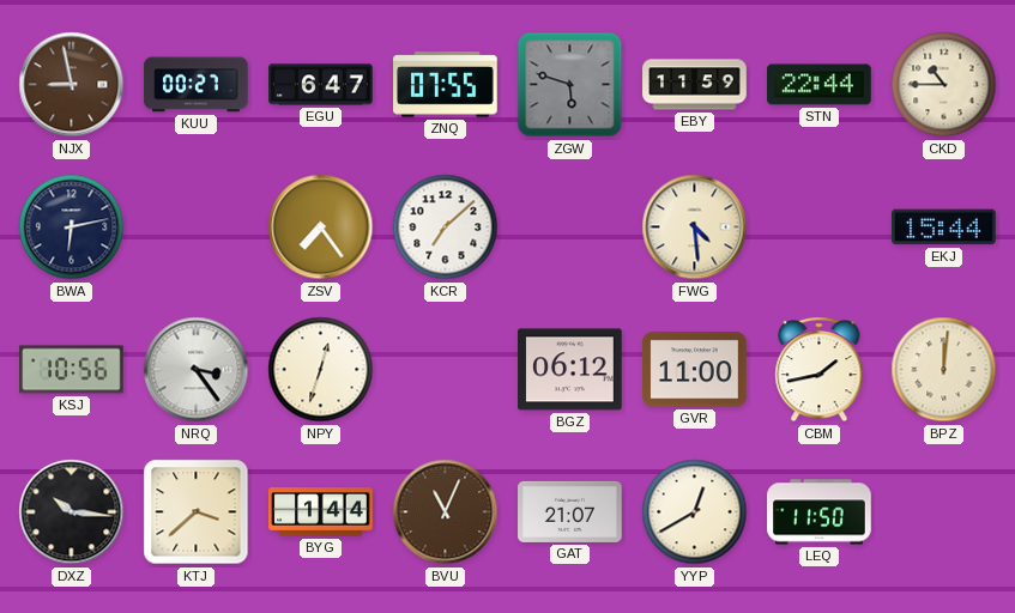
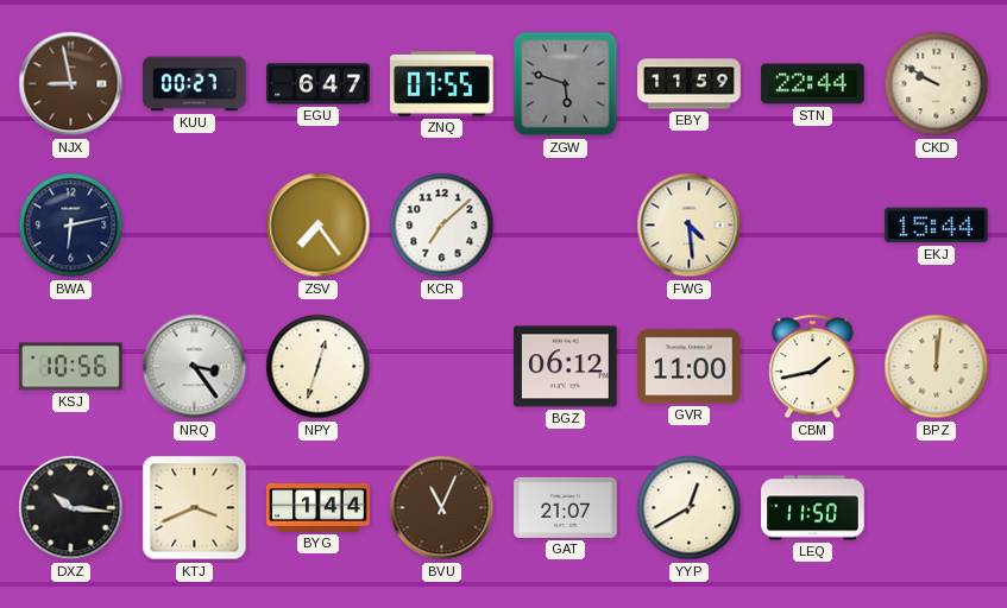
CKD: 10:45 -> 9:50
KTJ: 3:38 -> 3:41
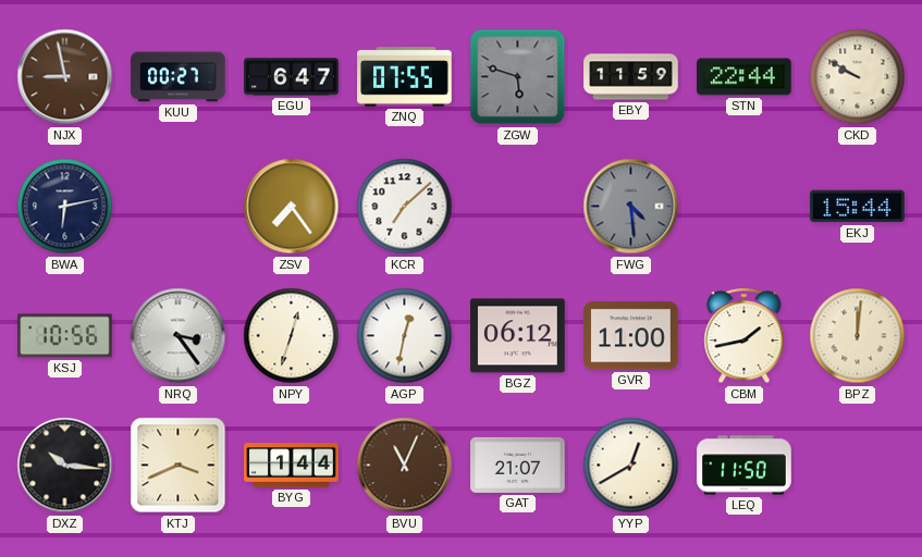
FWG dial: cream -> grey
AGP: none -> 12:32
